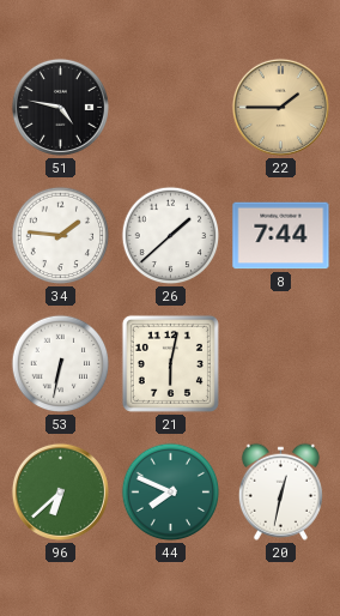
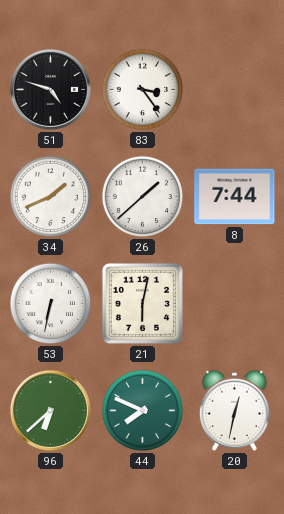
51: 4:47 -> 4:48
83: none -> 3:24
22: 1:45 -> none
34: 1:46 -> 1:41
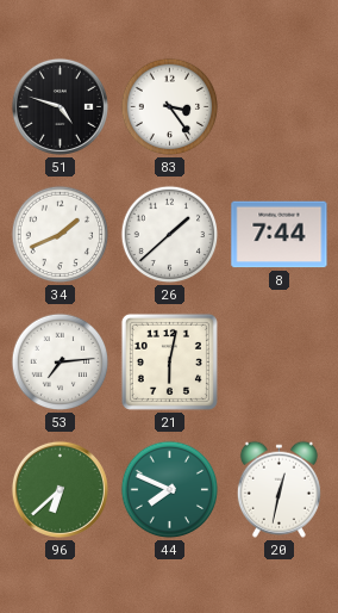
53: 6:32 -> 7:14
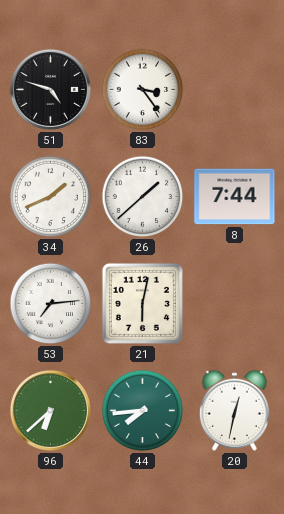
44: 7:49 -> 7:44
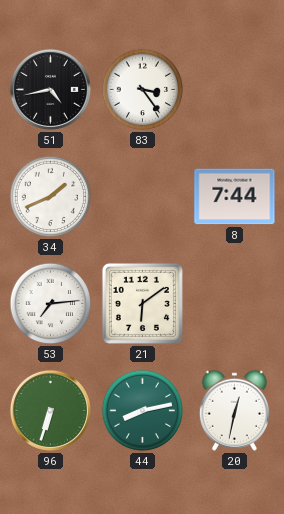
51: 4:48 -> 4:43
26: 1:38 -> none
21: 6:02 -> 6:09
96: 6:38 -> 6:33
44: 7:44 -> 8:13
